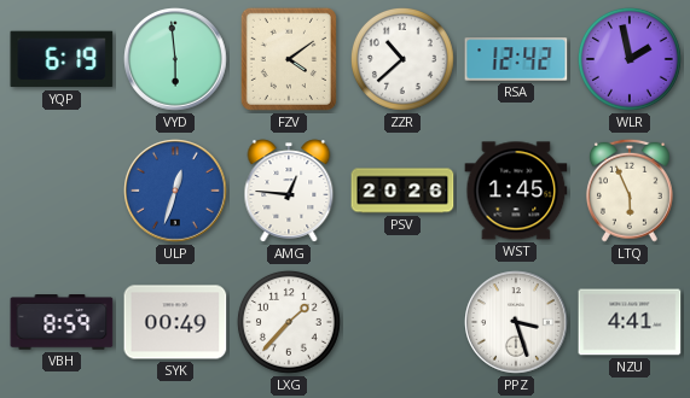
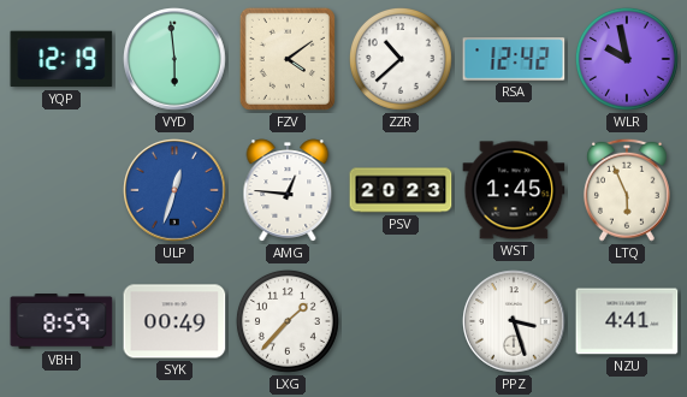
YQP: 6:19 -> 12:19
WLR: 1:58 -> 9:58
PSV: 20:26 -> 20:23
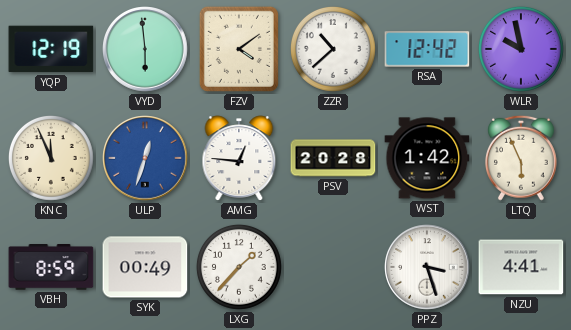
KNC: none -> 11:56
PSV: 20:23 -> 20:28
WST: 1:45 -> 1:42
